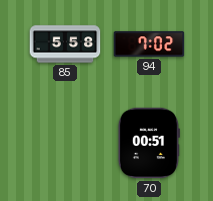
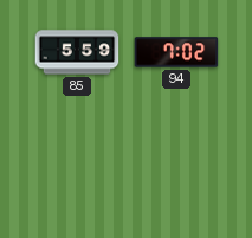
85: 5:58 -> 5:59
70: 00:51 -> none
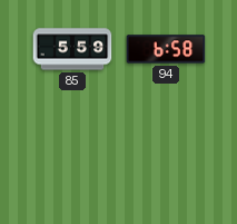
94: 7:02 -> 6:58
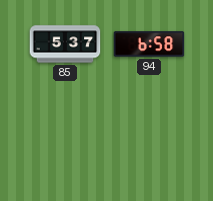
85: 5:59 -> 5:37
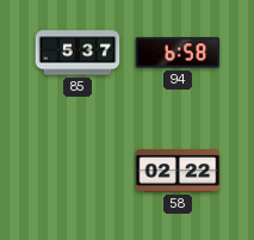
58: none -> 02:22
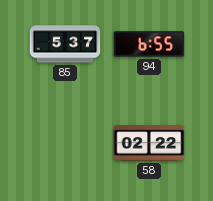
94: 6:58 -> 6:55
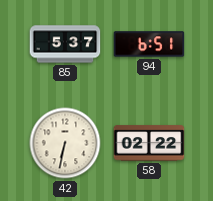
94: 6:55 -> 6:51
42: none -> 6:32
